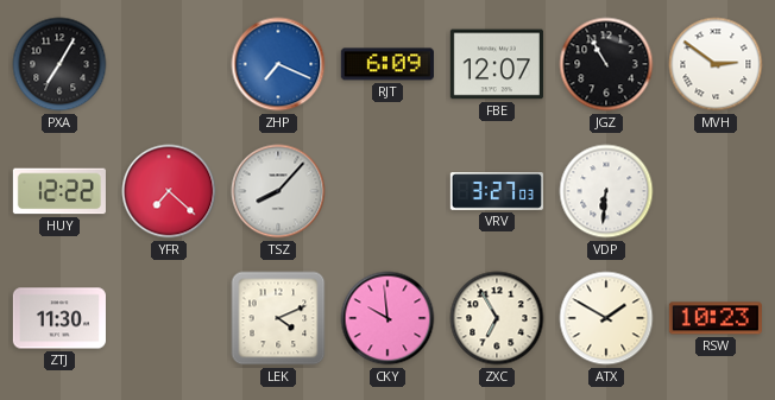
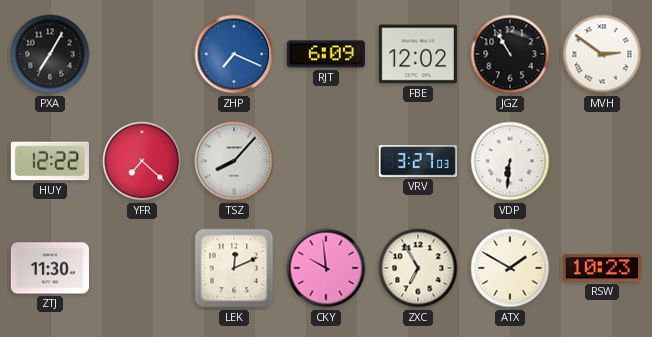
FBE: 12:07 -> 12:02
LEK: 4:11 -> 12:11
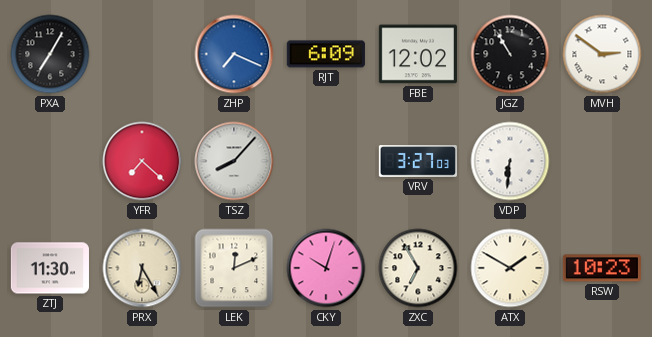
HUY: 12:22 -> none
PRX: none -> 6:25
CKY: 9:59 -> 10:03
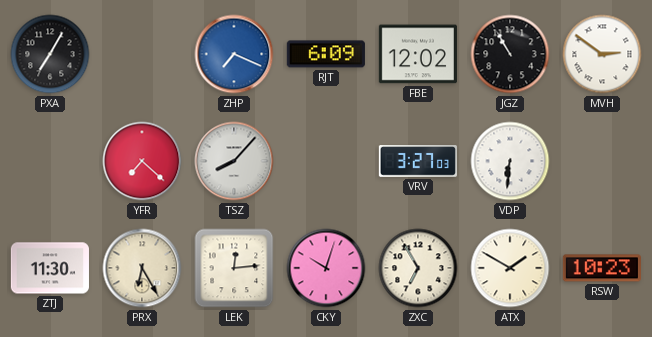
LEK: 12:11 -> 12:14
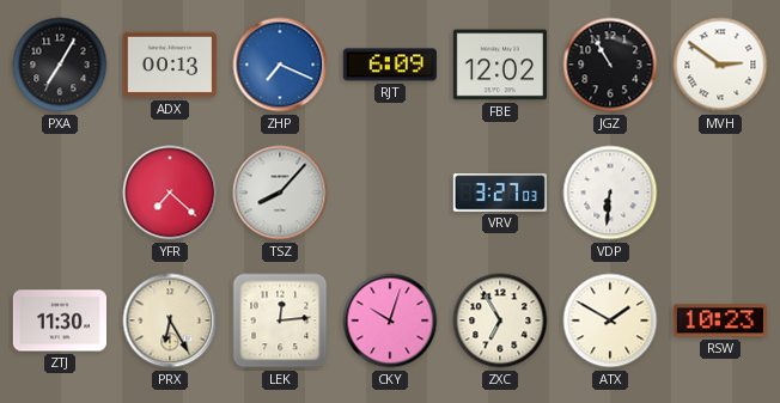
ADX: none -> 00:13
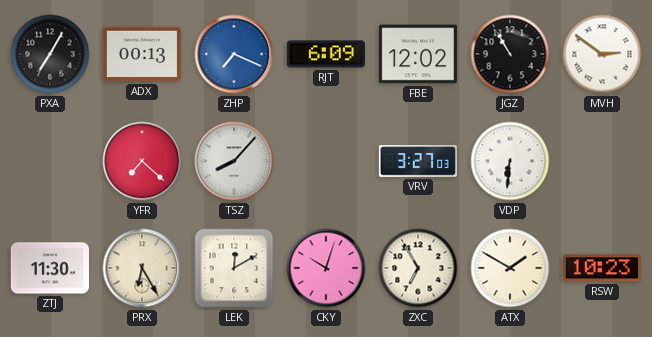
LEK: 12:14 -> 12:10
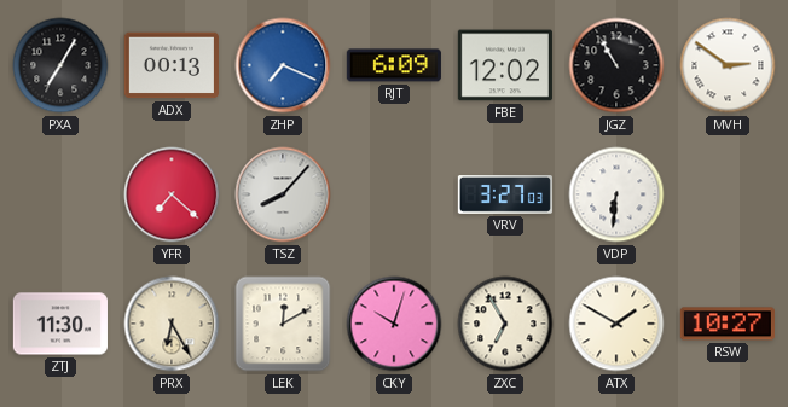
RSW: 10:23 -> 10:27
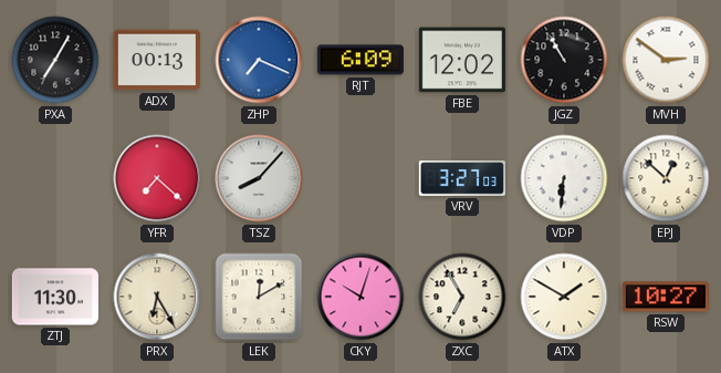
EPJ: none -> 12:52
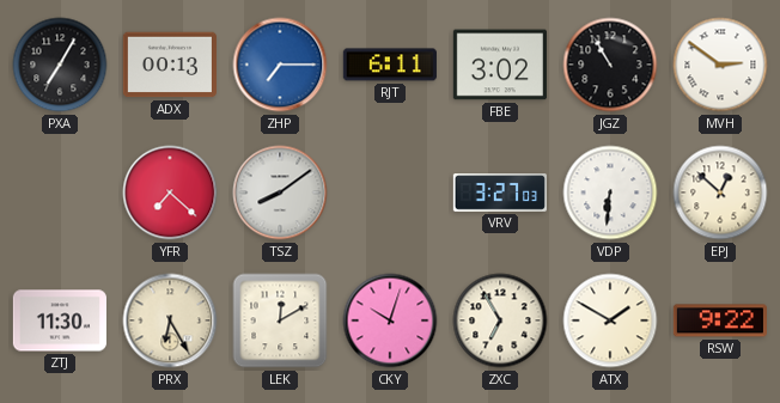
ZHP: 7:19 -> 7:15
RJT: 6:09 -> 6:11
FBE: 12:02 -> 3:02
TSZ: 8:07 -> 8:09
RSW: 10:27 -> 9:22
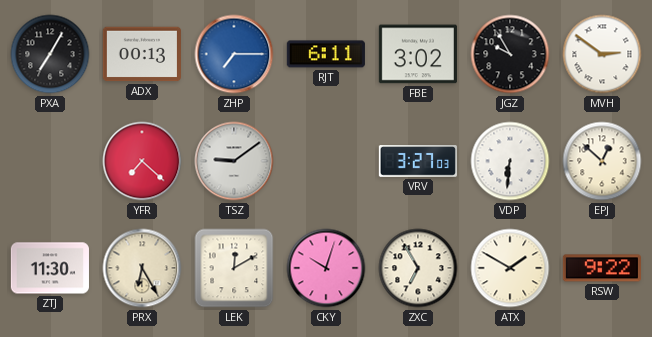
JGZ: 10:55 -> 9:55
TSZ: 8:09 -> 9:09
